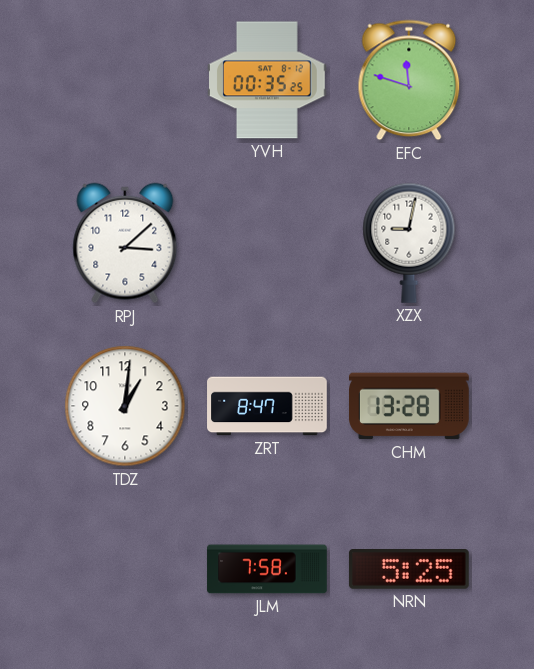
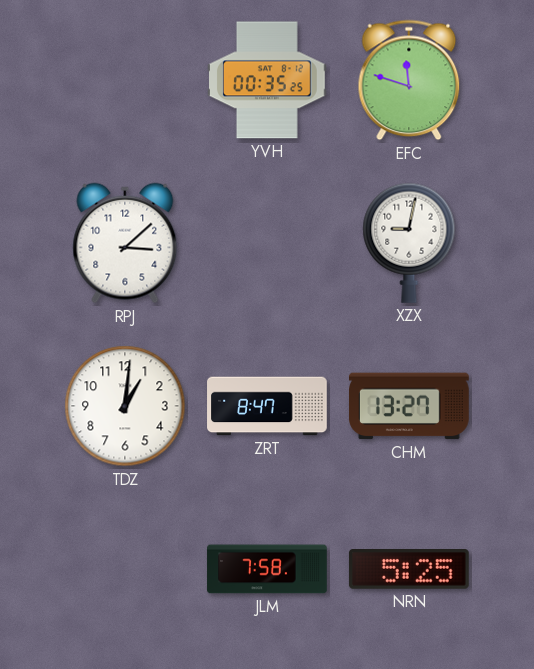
CHM: 13:28 -> 13:27
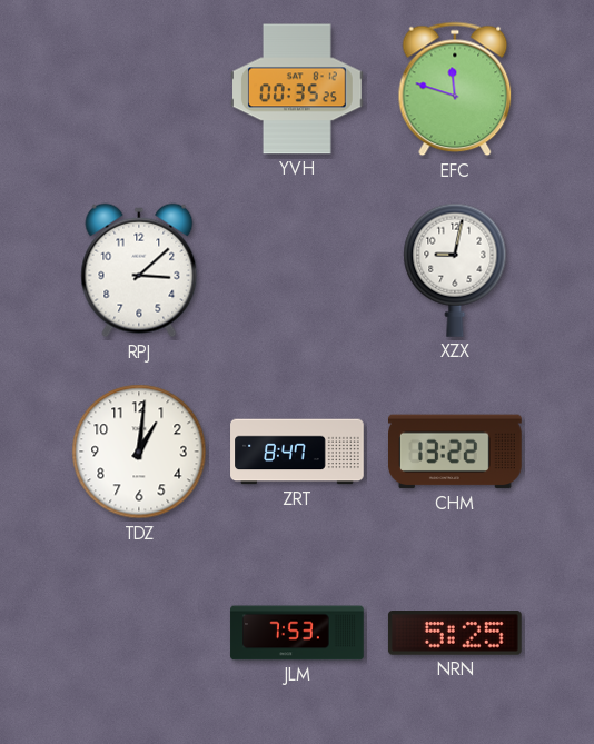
CHM: 13:27 -> 13:22
JLM: 7:58 -> 7:53
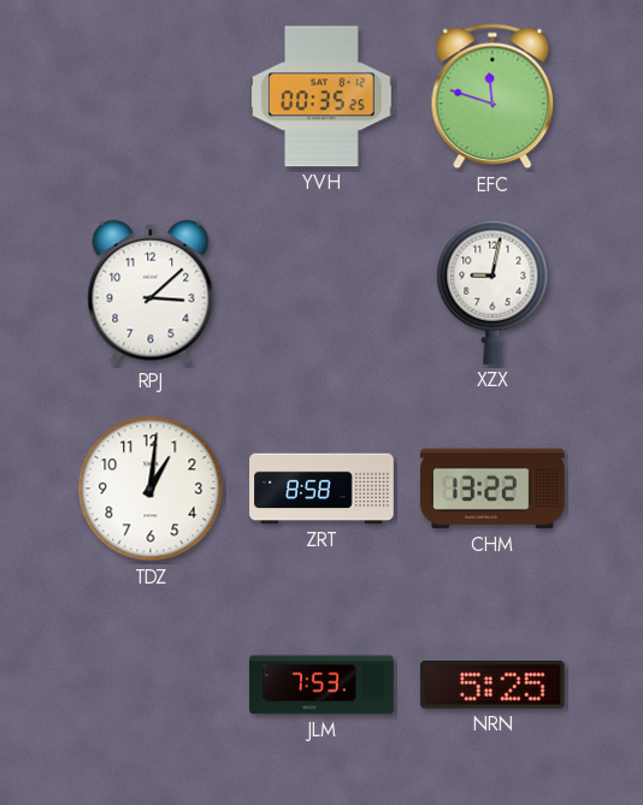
ZRT: 8:47 -> 8:58
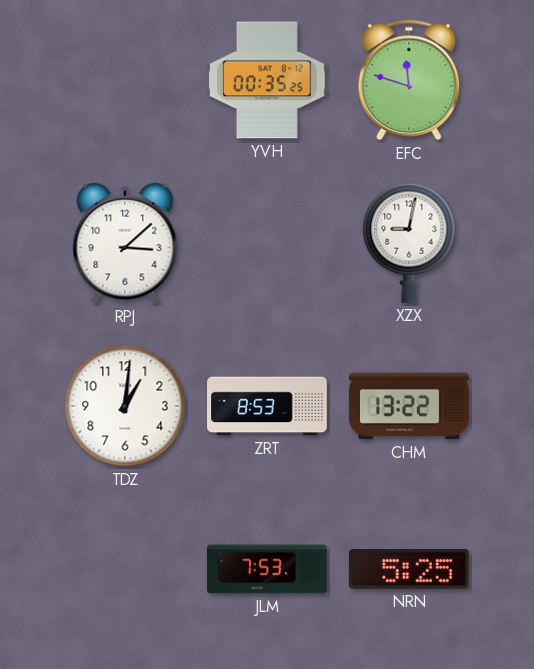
ZRT: 8:58 -> 8:53
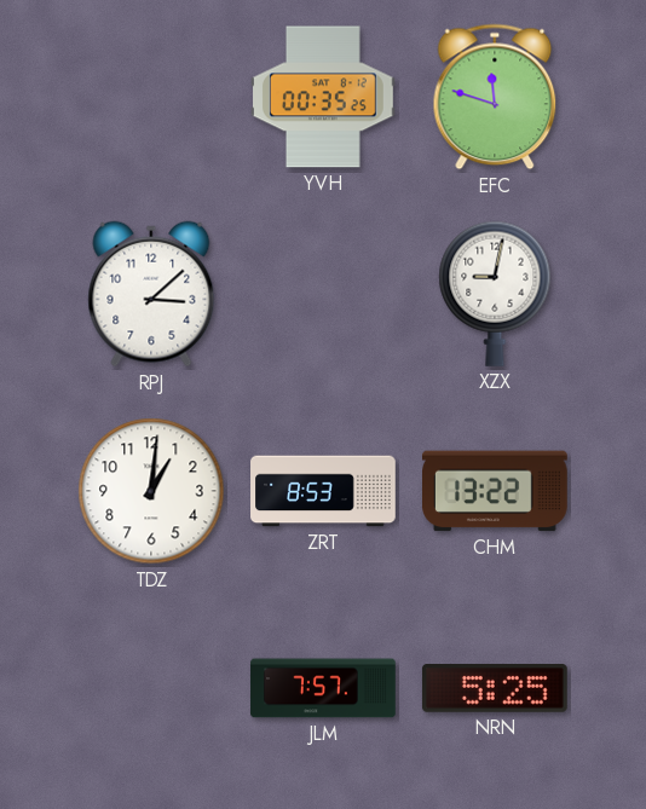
JLM: 7:53 -> 7:57
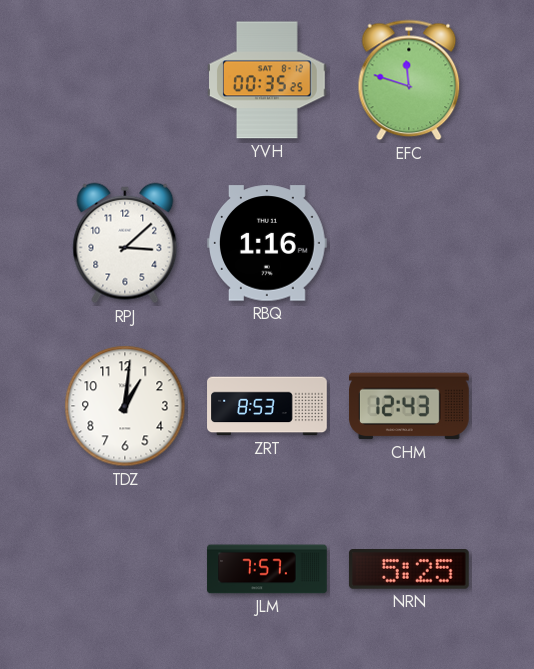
RBQ: none -> 1:16
XZX: 9:02 -> none
CHM: 13:22 -> 12:43
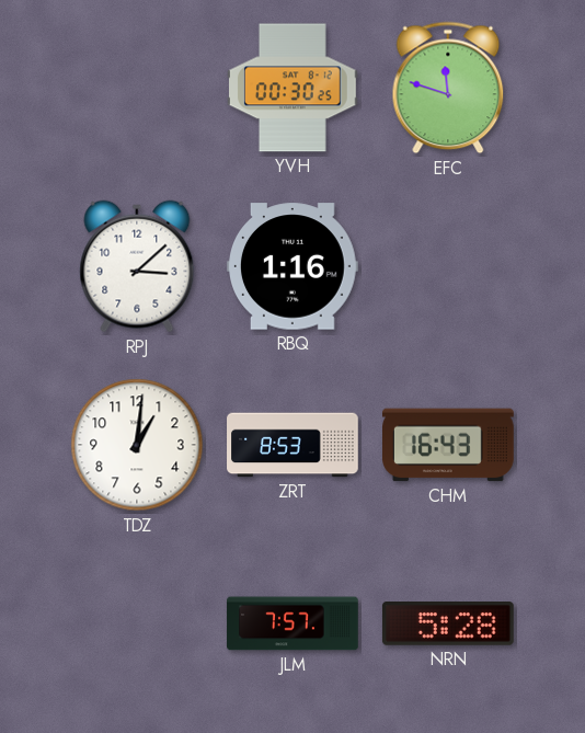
YVH: 00:35 -> 00:30
CHM: 12:43 -> 16:43
NRN: 5:25 -> 5:28
